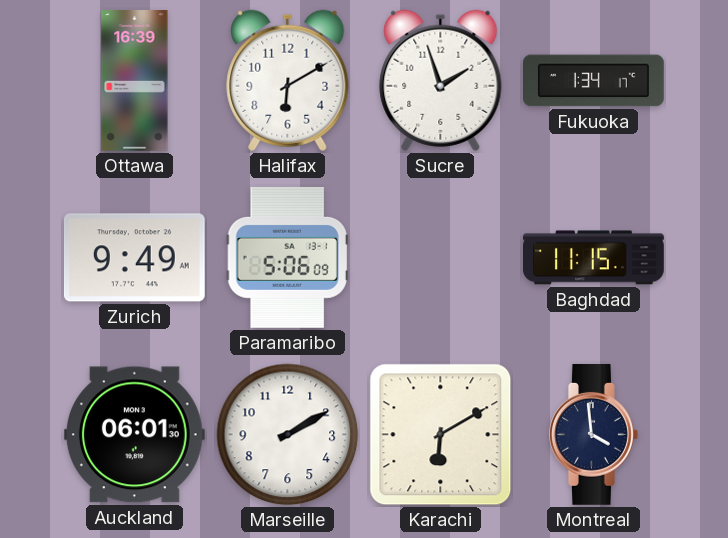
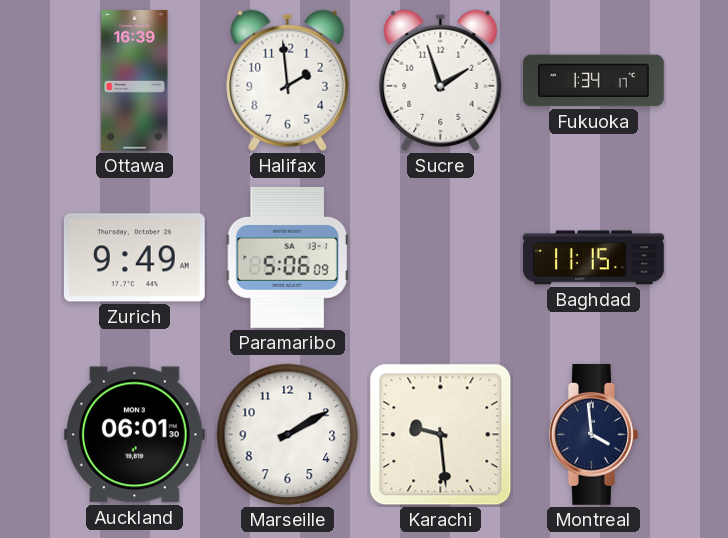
Halifax: 6:10 -> 1:59
Karachi: 6:10 -> 9:29
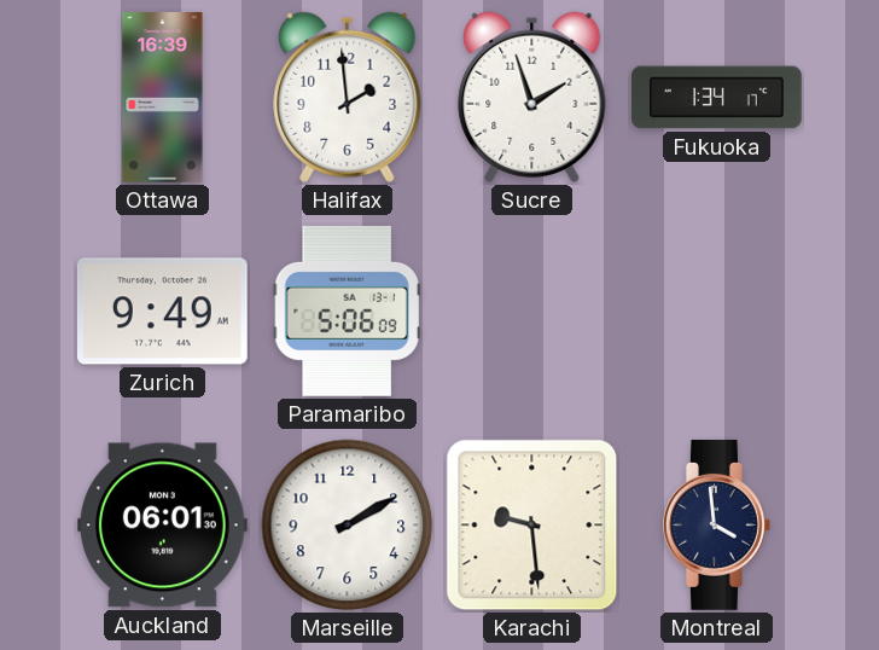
Baghdad: 11:15 -> none
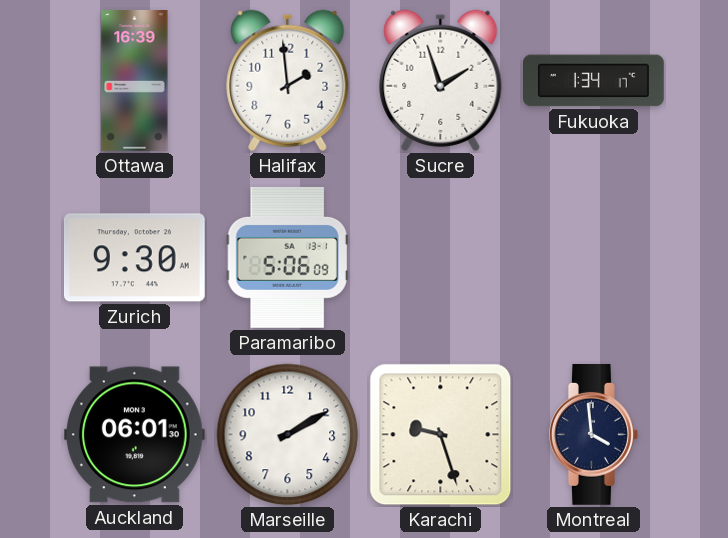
Zurich: 9:49 -> 9:30
Karachi: 9:29 -> 9:27
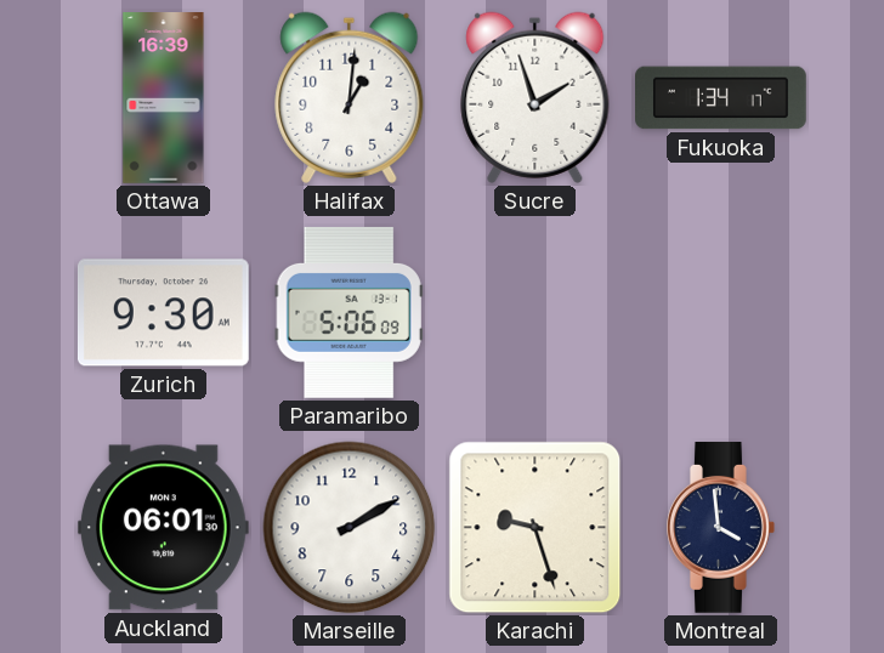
Halifax: 1:59 -> 1:01
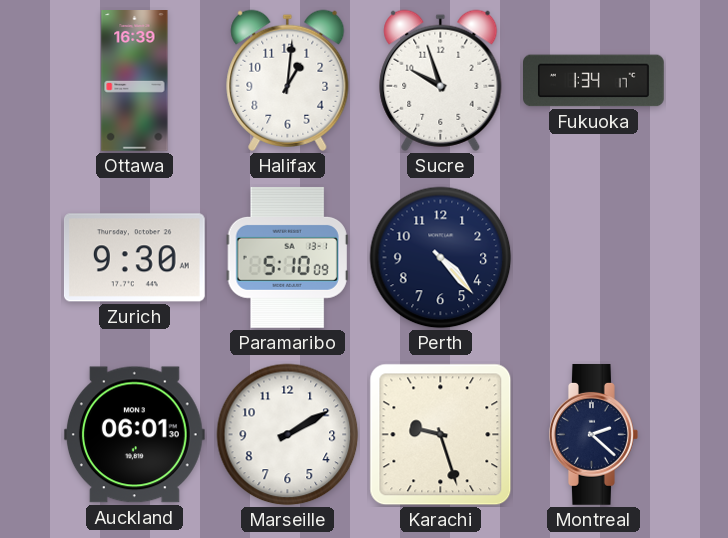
Sucre: 1:57 -> 9:57
Paramaribo: 5:06 -> 5:10
Perth: none -> 4:23
Montreal: 3:59 -> 2:22
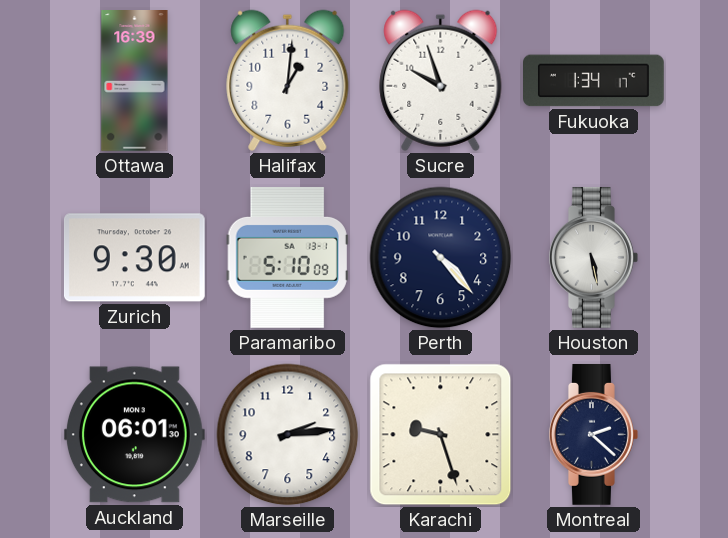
Houston: none -> 5:28
Marseille: 2:10 -> 2:14
